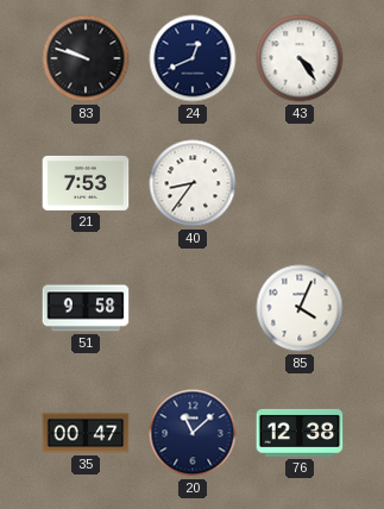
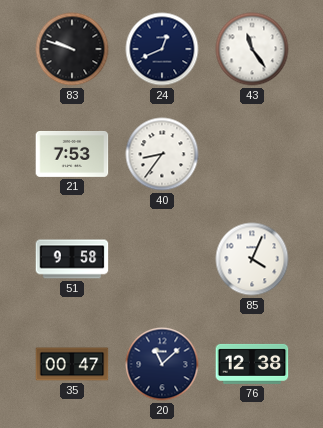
43: 4:24 -> 11:24
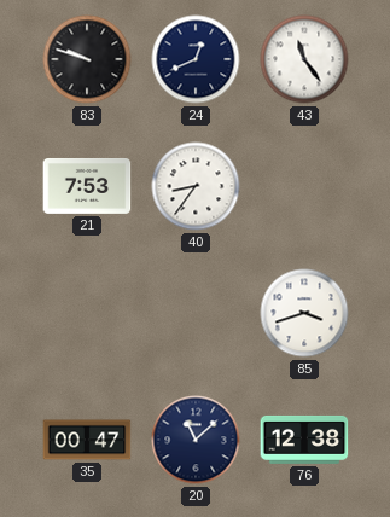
51: 9:58 -> none
85: 4:04 -> 3:42
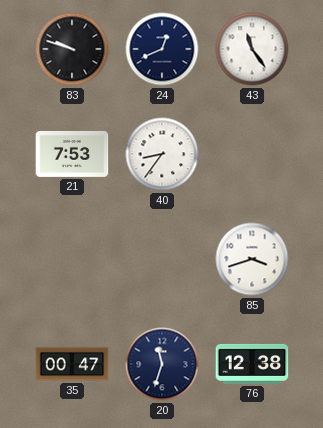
20: 11:08 -> 11:33
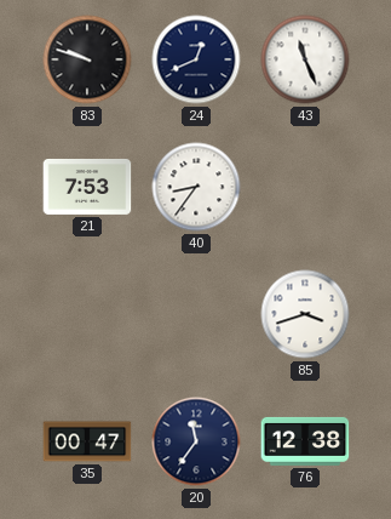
43: 11:24 -> 11:26
20: 11:33 -> 11:36
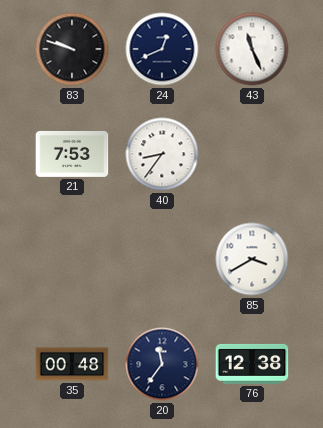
85: 3:42 -> 3:40
35: 00:47 -> 00:48
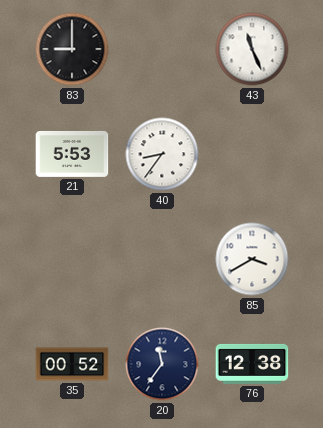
83: 9:48 -> 9:00
24: 12:41 -> none
21: 7:53 -> 5:53
35: 00:48 -> 00:52
